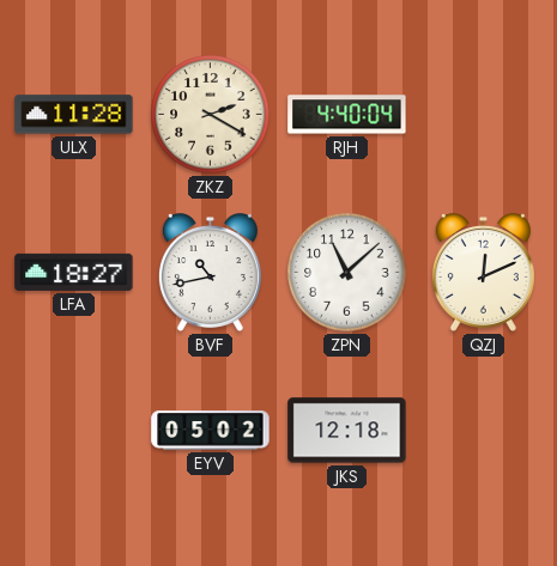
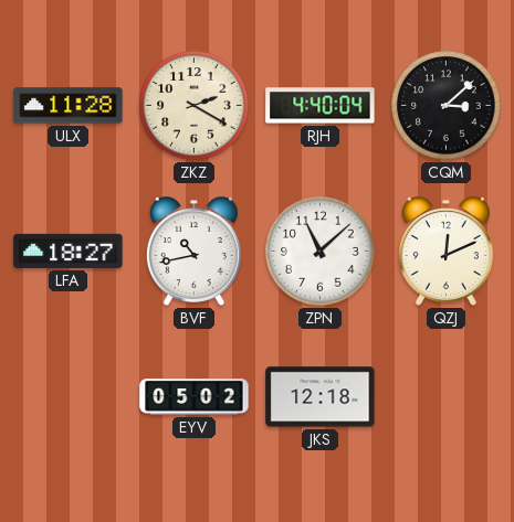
CQM: none -> 3:08
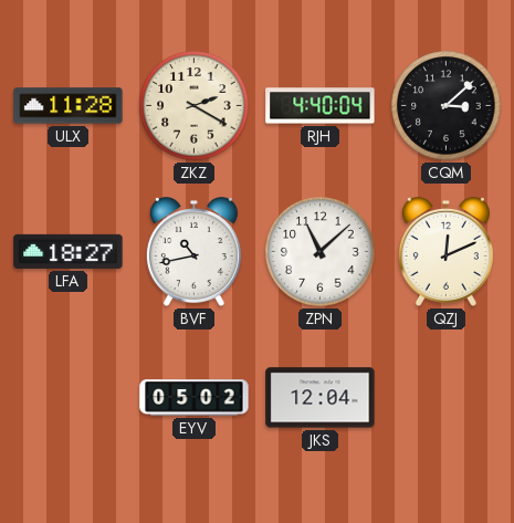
JKS: 12:18 -> 12:04
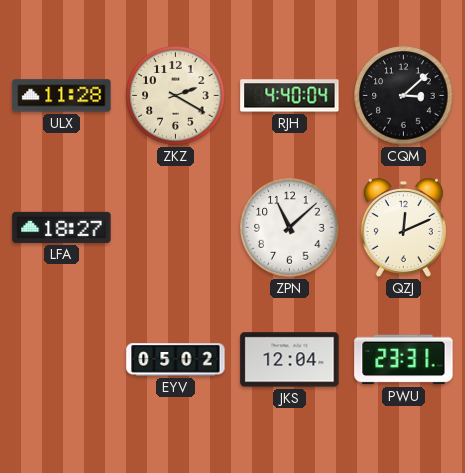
BVF: 10:43 -> none
PWU: none -> 23:31
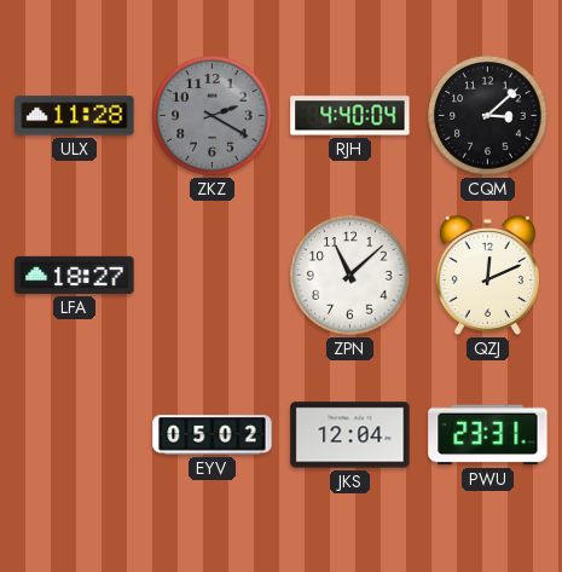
ZKZ dial: cream -> grey
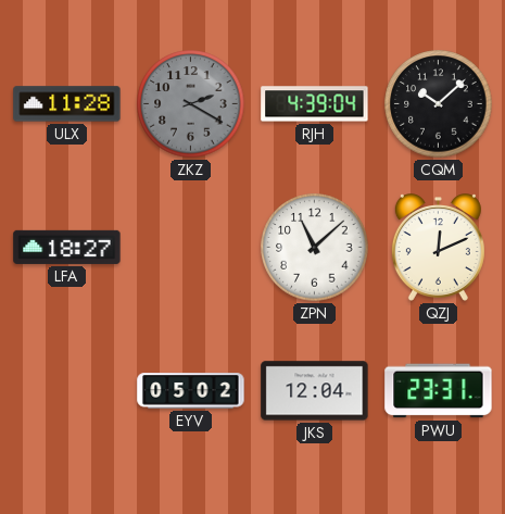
RJH: 4:40 -> 4:39
CQM: 3:08 -> 10:08
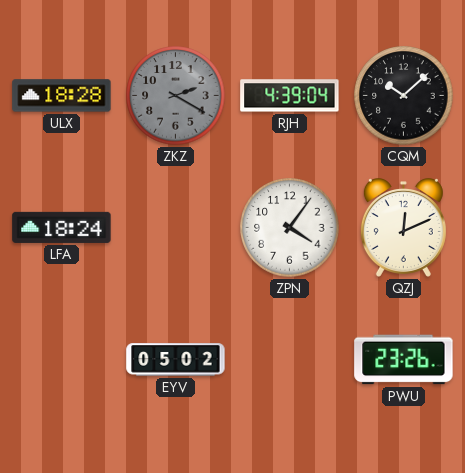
ULX: 11:28 -> 18:28
LFA: 18:27 -> 18:24
ZPN: 11:08 -> 4:06
JKS: 12:04 -> none
PWU: 23:31 -> 23:26
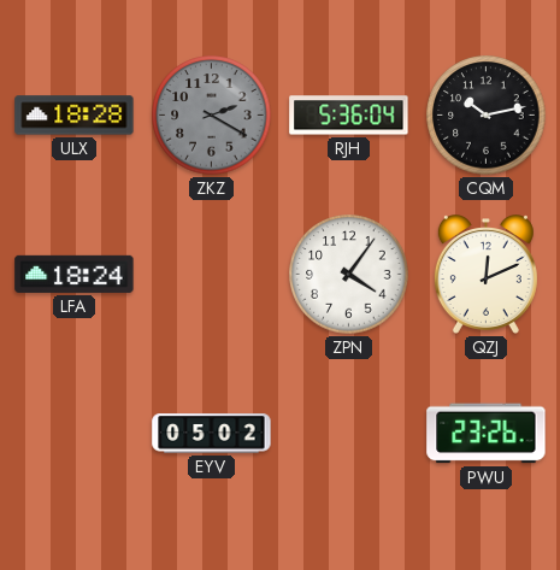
RJH: 4:39 -> 5:36
CQM: 10:08 -> 10:13
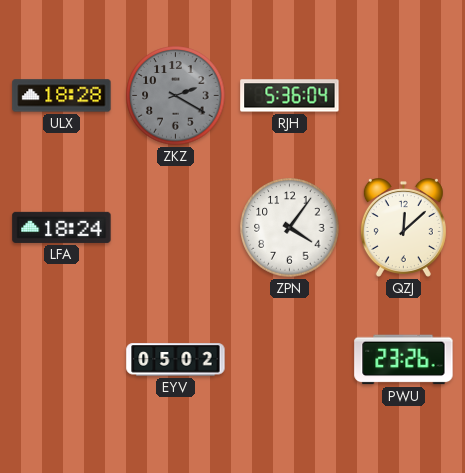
CQM: 10:13 -> none
QZJ: 12:11 -> 12:08
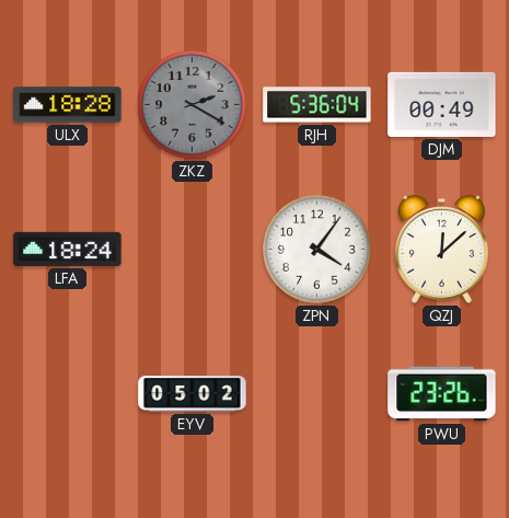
DJM: none -> 00:49
